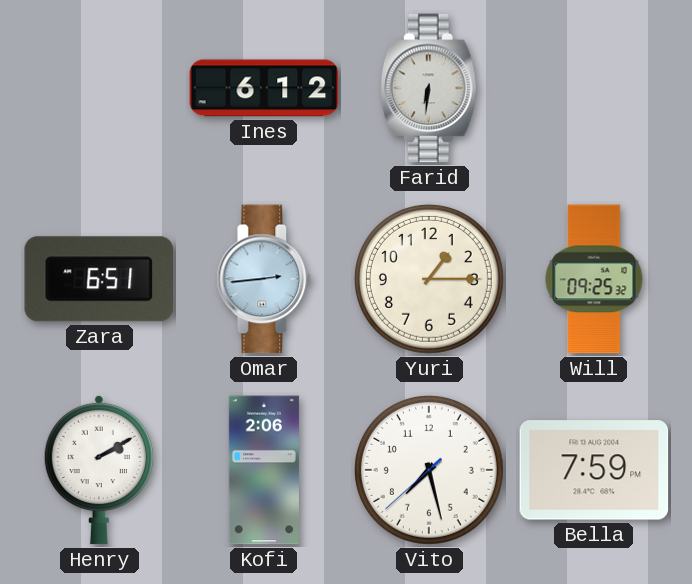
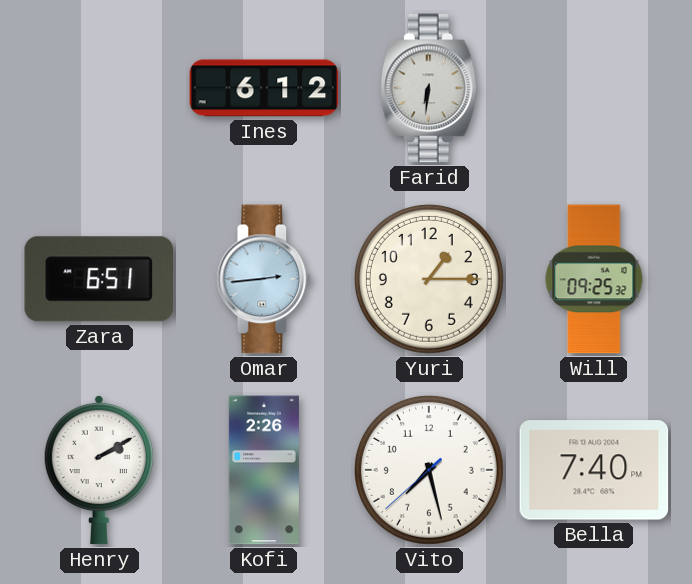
Kofi: 2:06 -> 2:26
Bella: 7:59 -> 7:40
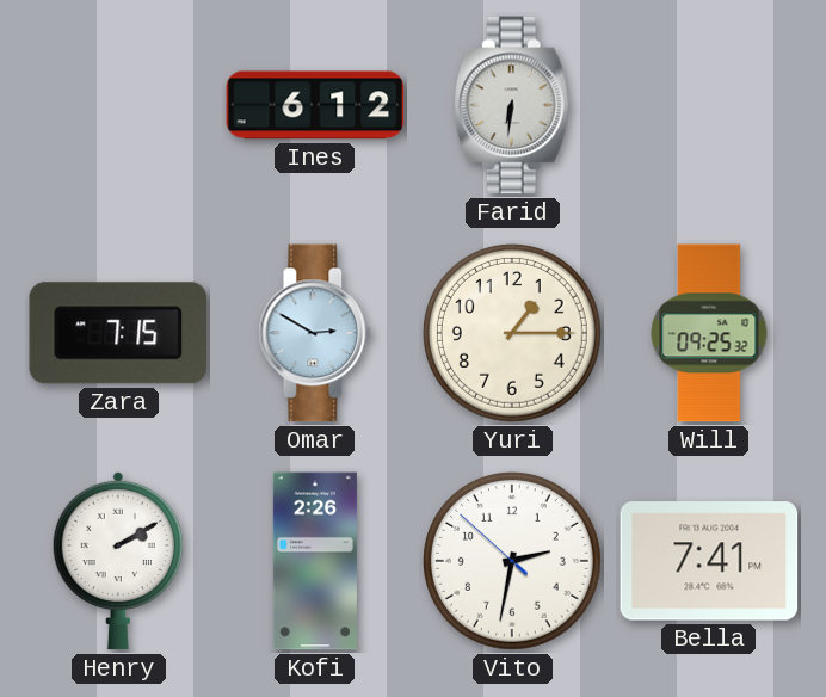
Zara: 6:51 -> 7:15
Omar: 2:44 -> 2:50
Vito: 7:27 -> 2:31
Bella: 7:40 -> 7:41
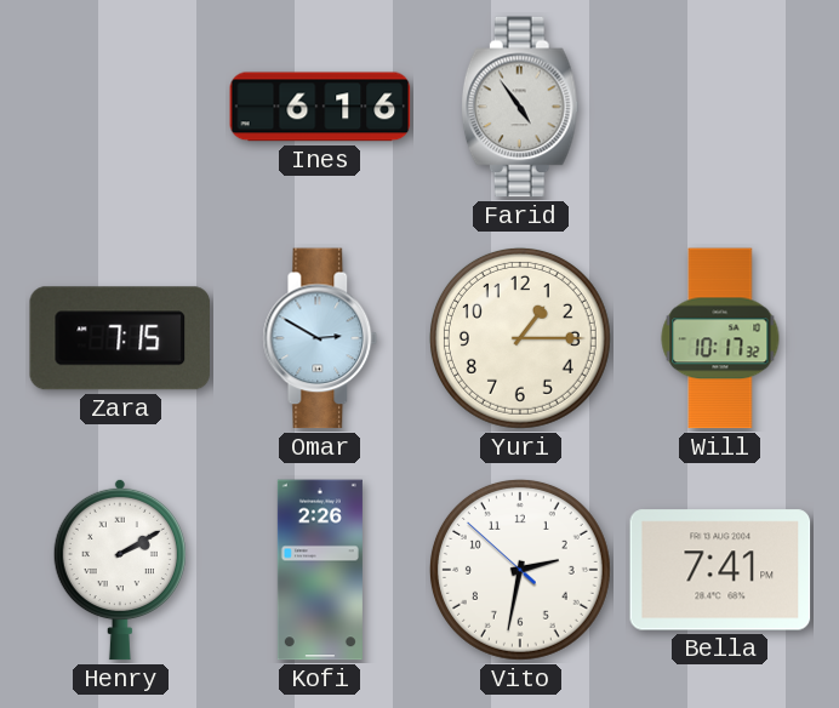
Ines: 6:12 -> 6:16
Farid: 6:31 -> 4:54
Will: 09:25 -> 10:17
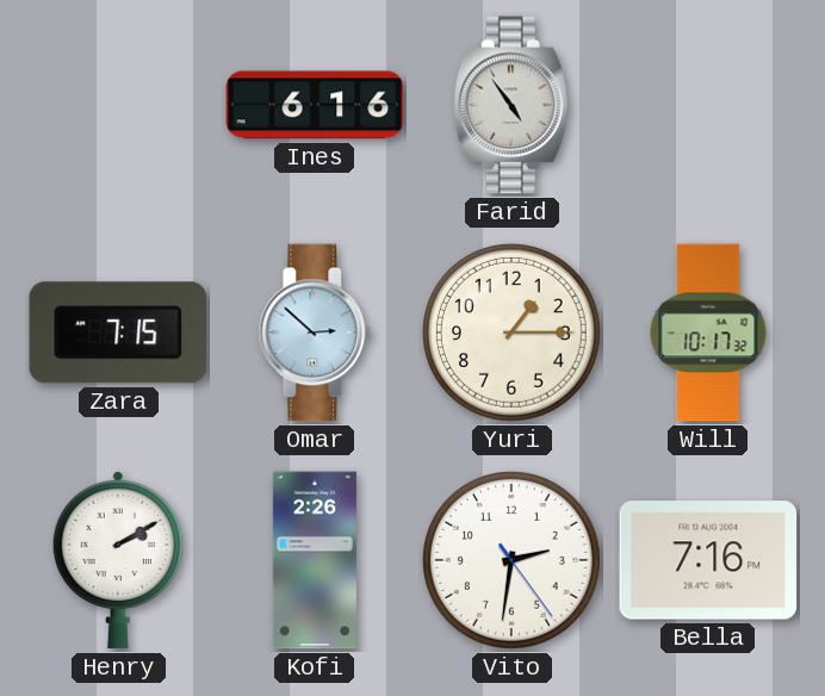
Omar: 2:50 -> 2:52
Vito: 2:31:52 -> 2:31:24
Bella: 7:41 -> 7:16
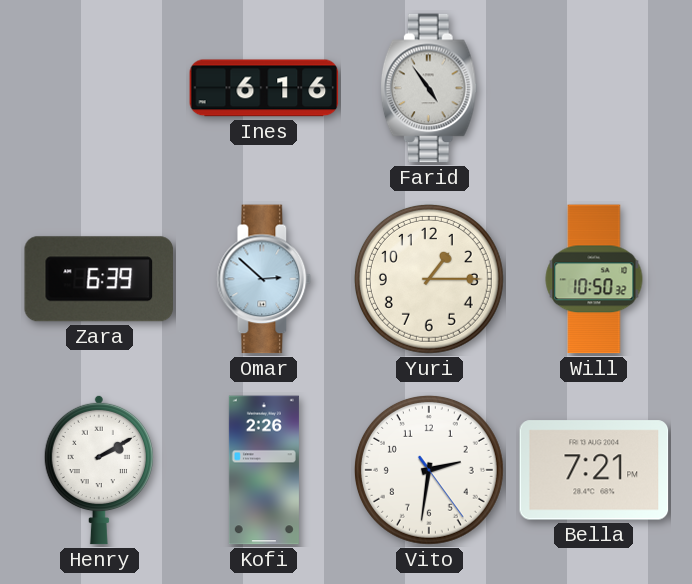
Zara: 7:15 -> 6:39
Will: 10:17 -> 10:50
Bella: 7:16 -> 7:21
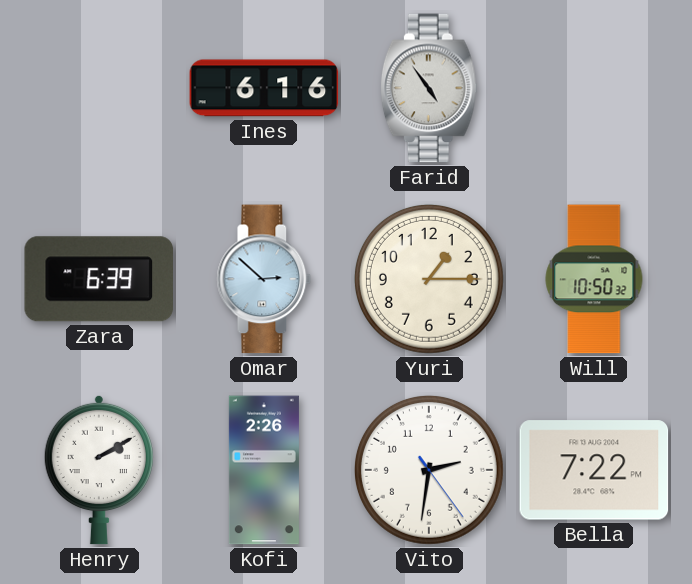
Bella: 7:21 -> 7:22
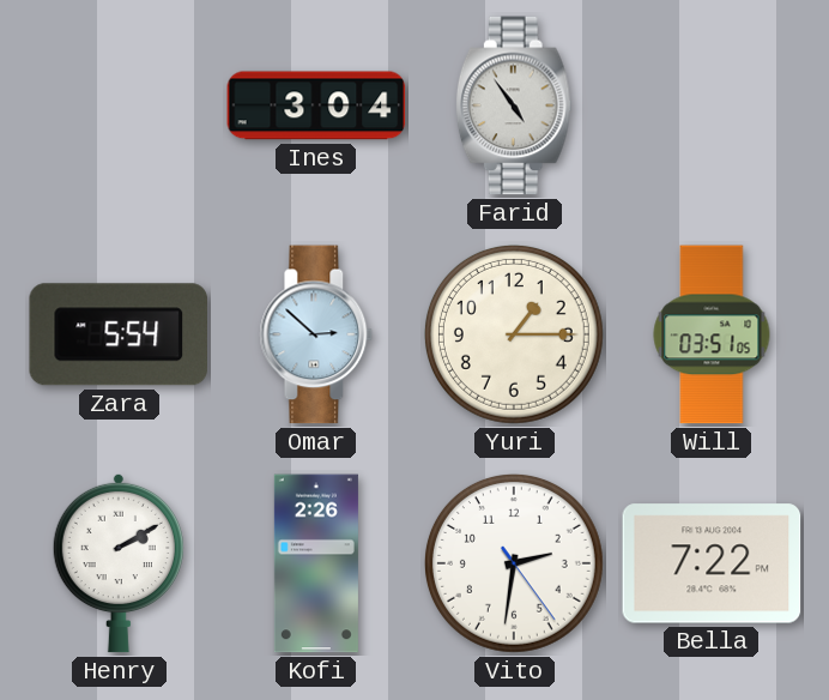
Ines: 6:16 -> 3:04
Zara: 6:39 -> 5:54
Will: 10:50 -> 03:51
